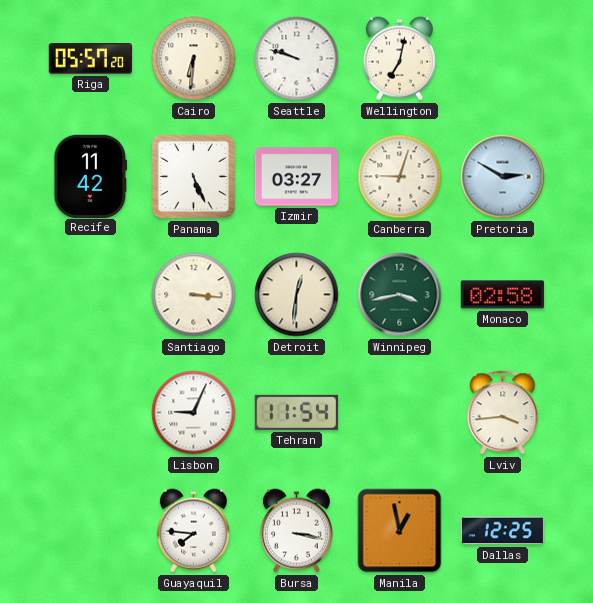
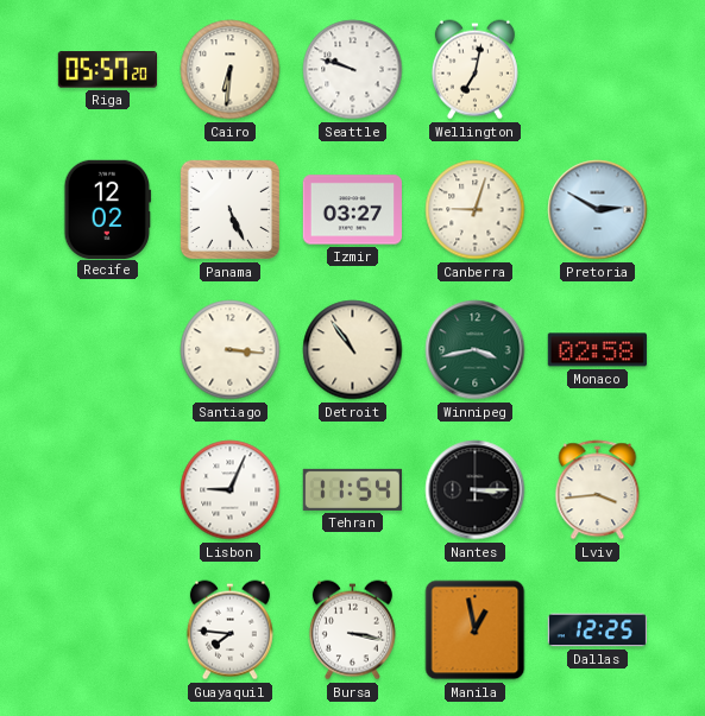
Recife: 11:42 -> 12:02
Detroit: 12:31 -> 10:54
Nantes: none -> 3:15
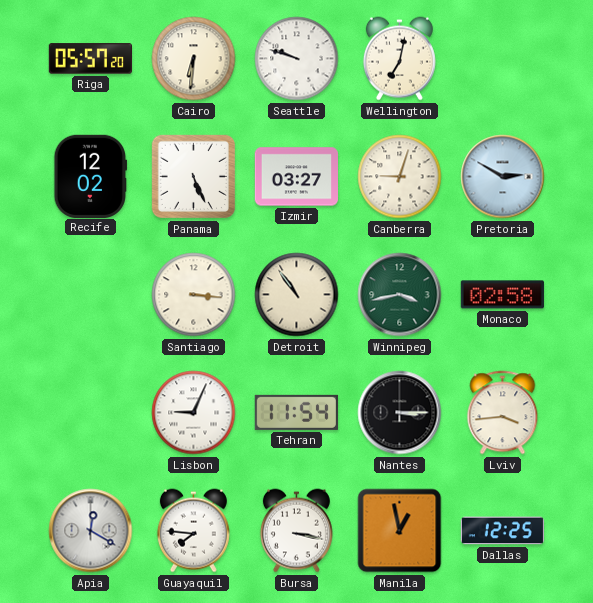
Apia: none -> 12:20
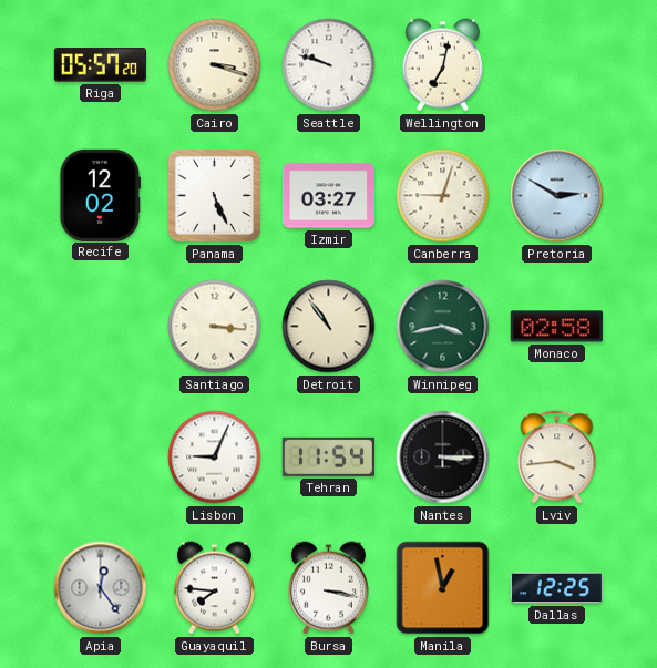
Cairo: 6:31 -> 3:18
Apia: 12:20 -> 12:24
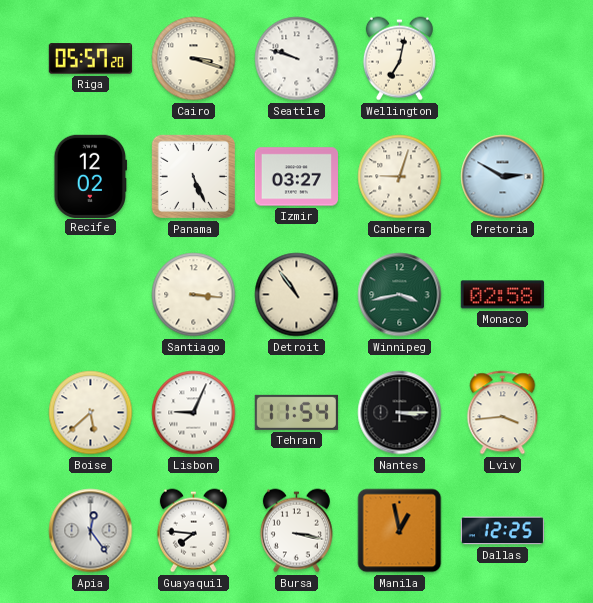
Boise: none -> 5:38
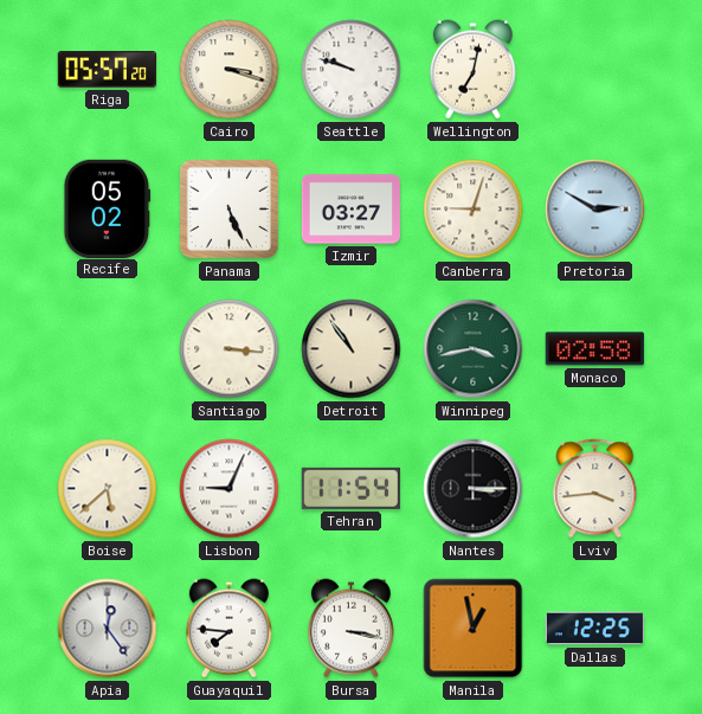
Recife: 12:02 -> 05:02
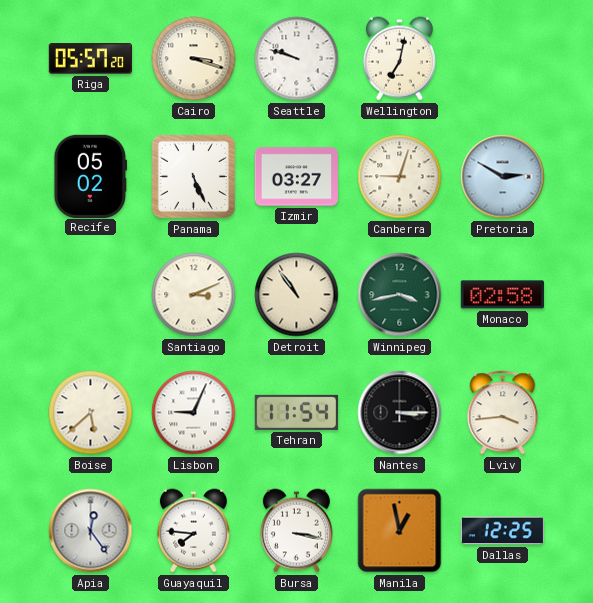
Santiago: 3:16 -> 3:11
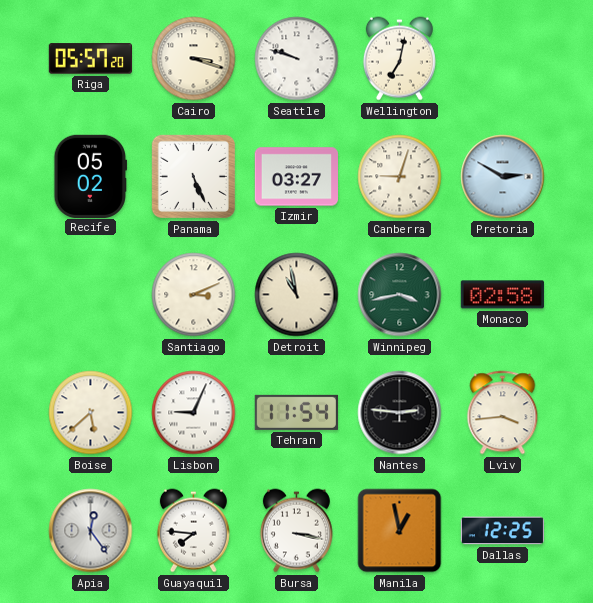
Detroit: 10:54 -> 10:58
Nantes: 3:15 -> 2:46
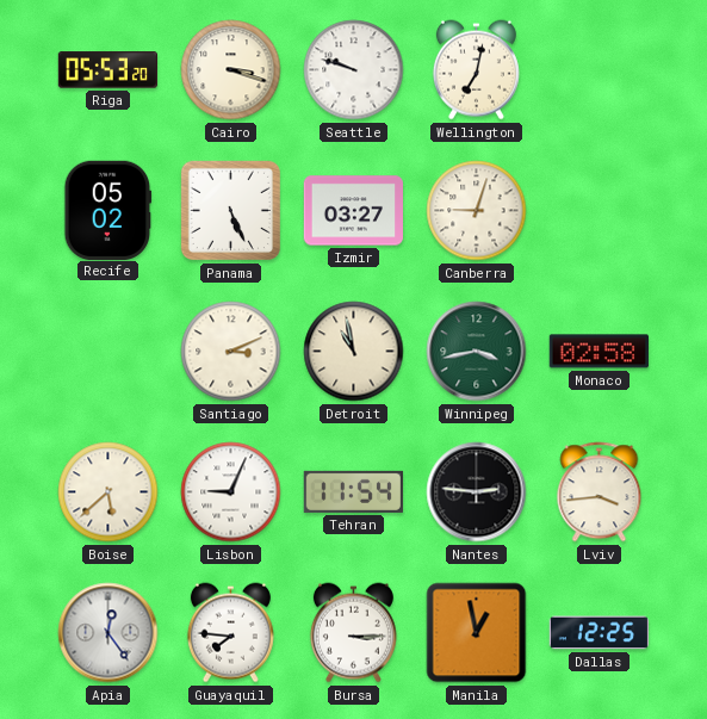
Riga: 05:57 -> 05:53
Pretoria: 2:50 -> none
Bursa: 3:17 -> 3:15
